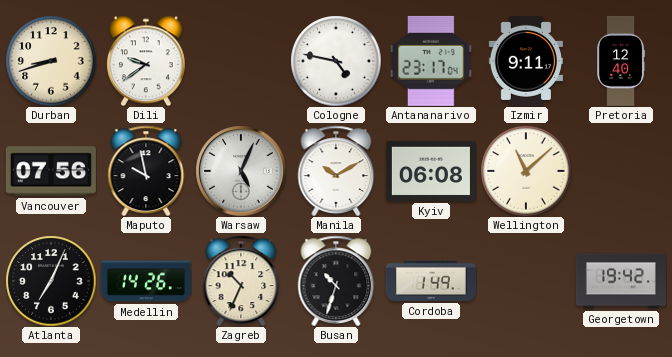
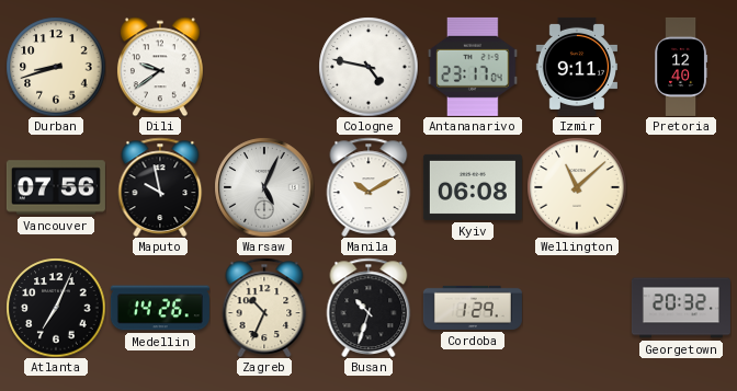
Cordoba: 1:49 -> 1:29
Georgetown: 19:42 -> 20:32
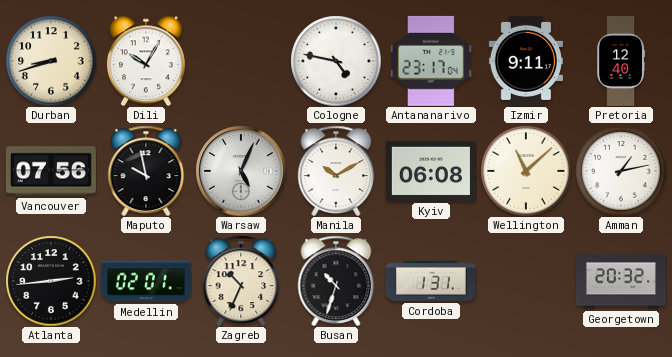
Dili: 9:39 -> 10:05
Amman: none -> 1:13
Atlanta: 7:04 -> 2:44
Medellin: 14:26 -> 02:01
Cordoba: 1:29 -> 1:31
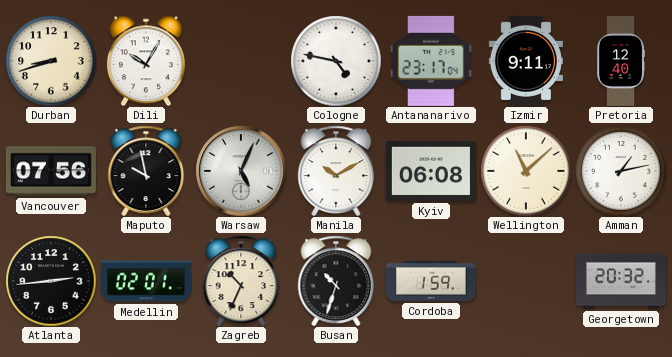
Cordoba: 1:31 -> 1:59
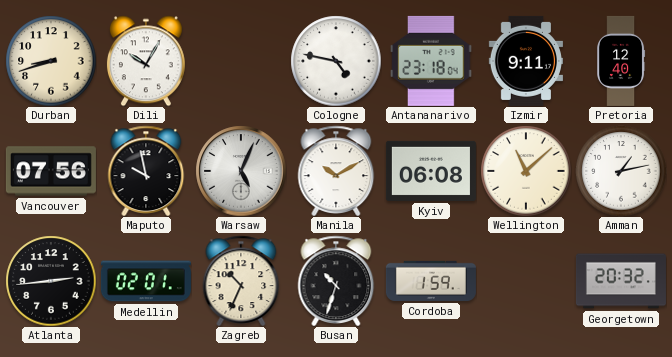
Antananarivo: 23:17 -> 23:18
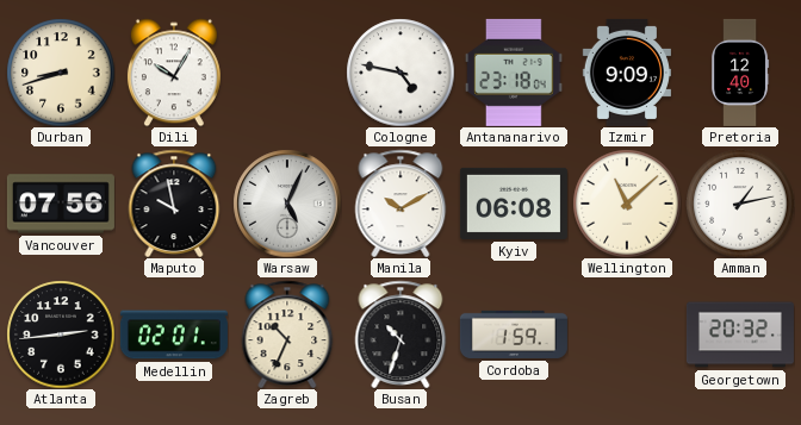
Izmir: 9:11 -> 9:09
